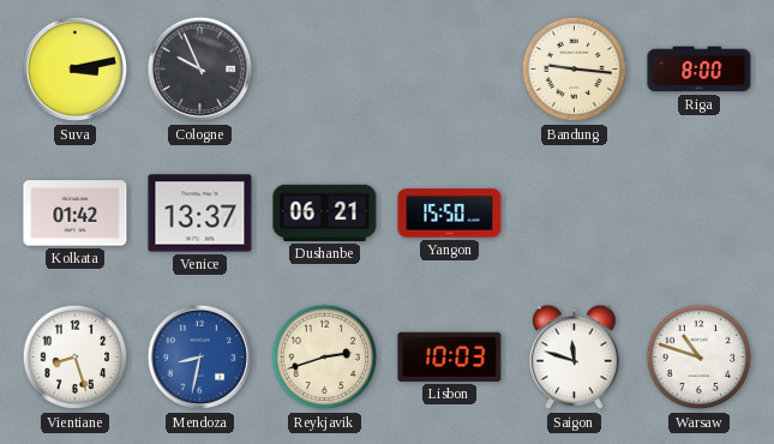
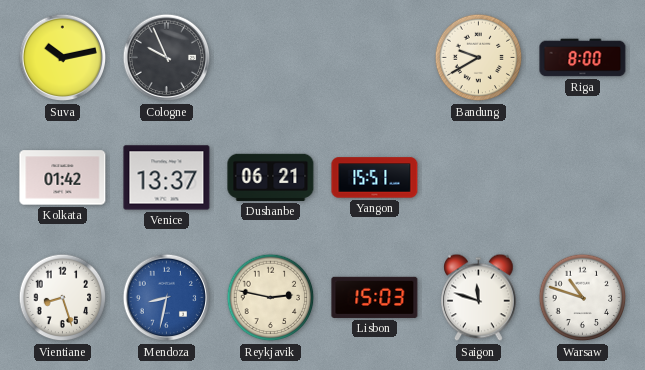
Suva: 3:13 -> 10:13
Bandung: 9:16 -> 9:40
Yangon: 15:50 -> 15:51
Reykjavik: 2:42 -> 2:47
Lisbon: 10:03 -> 15:03
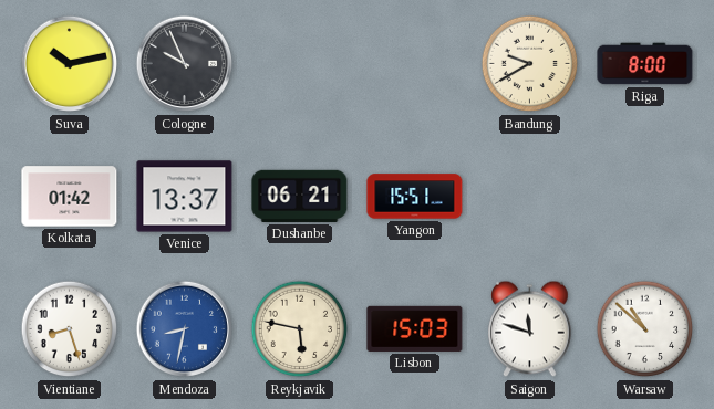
Reykjavik: 2:47 -> 5:47
Warsaw: 10:48 -> 10:52
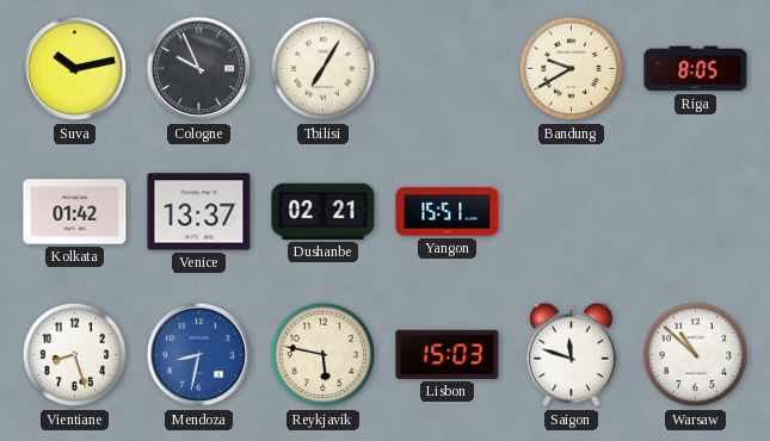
Tbilisi: none -> 7:05
Riga: 8:00 -> 8:05
Dushanbe: 06:21 -> 02:21
